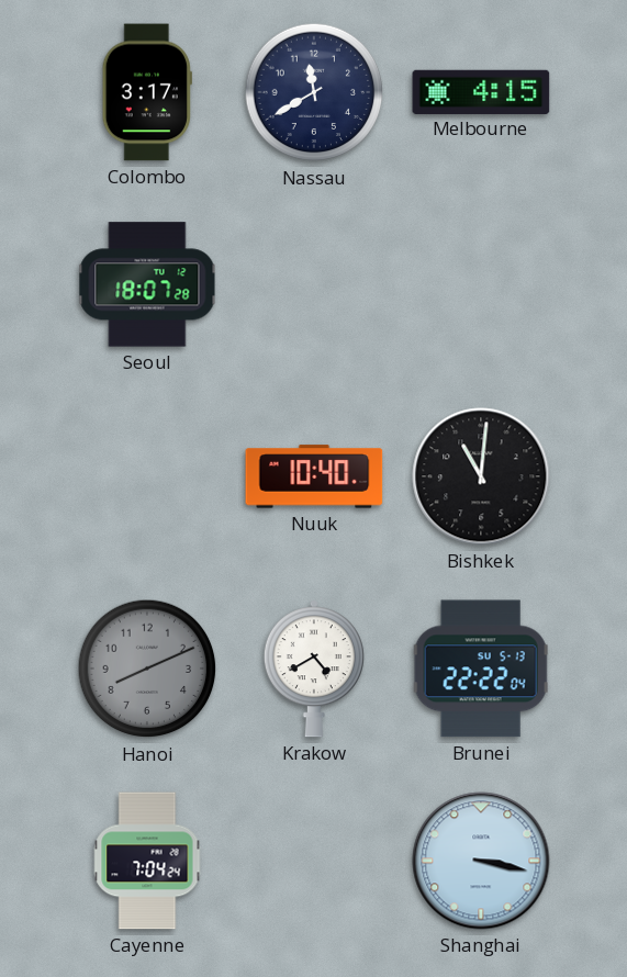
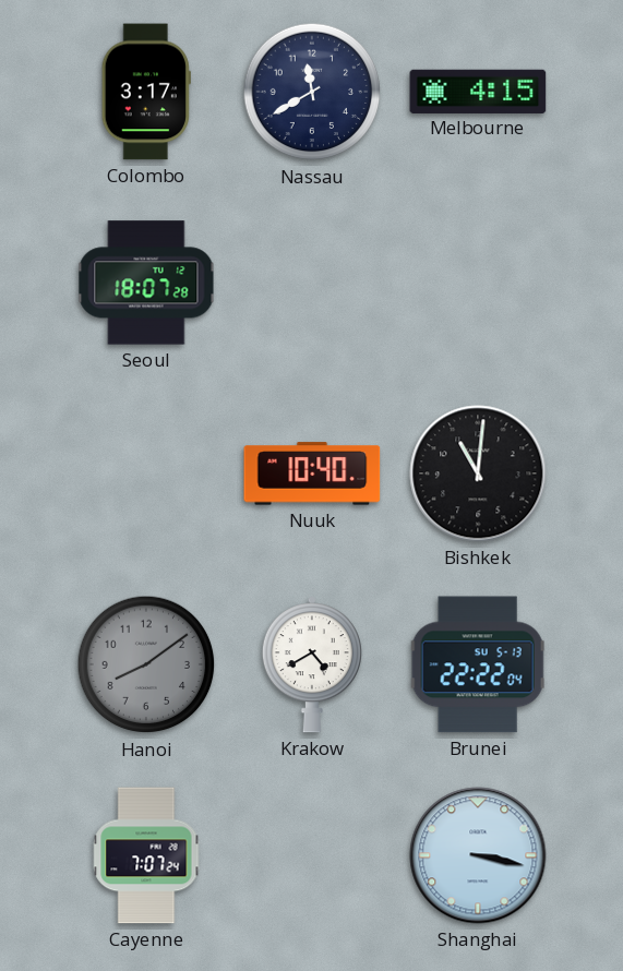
Hanoi: 8:11 -> 8:09
Cayenne: 7:04 -> 7:07
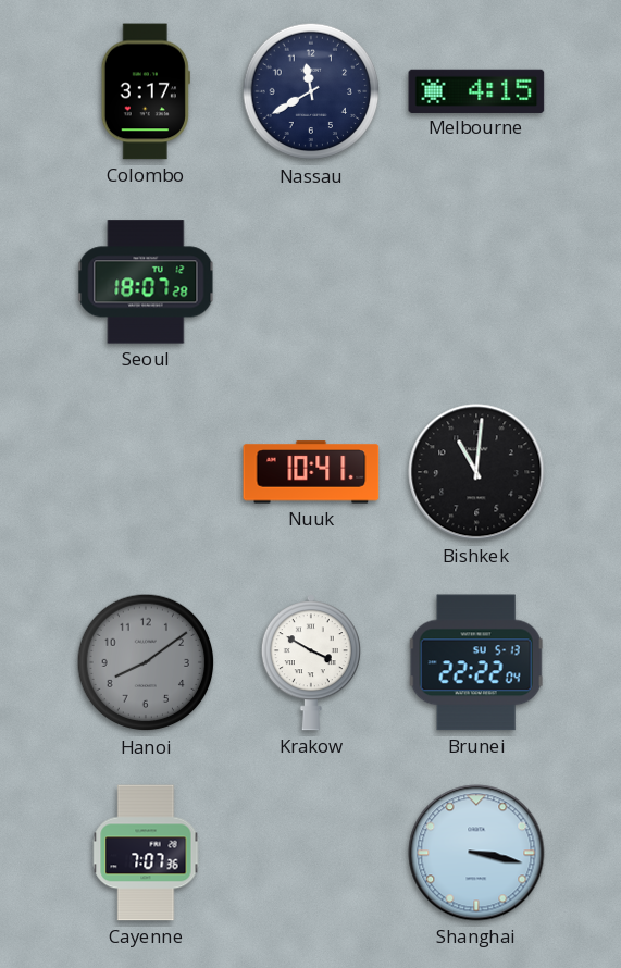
Nuuk: 10:40 -> 10:41
Krakow: 4:40 -> 3:50
Cayenne: 7:07:24 -> 7:07:36
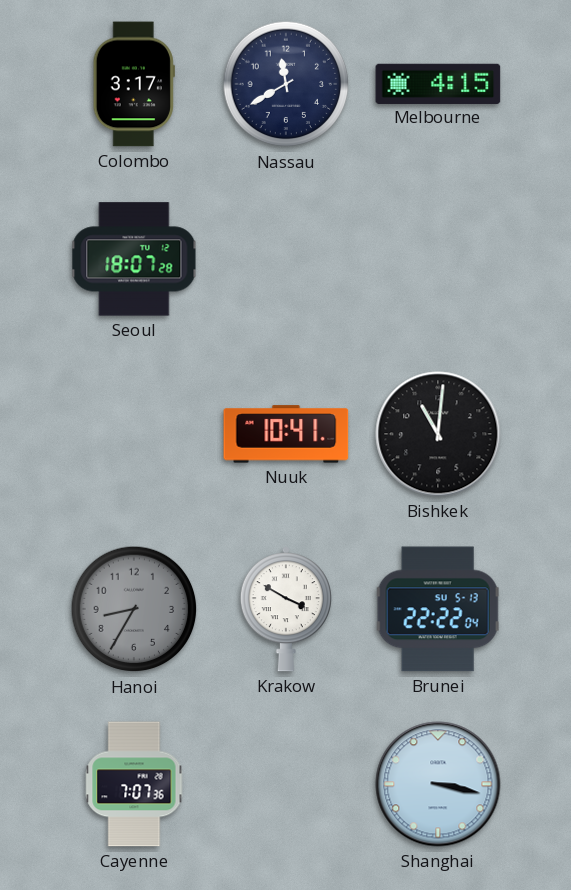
Hanoi: 8:09 -> 8:35
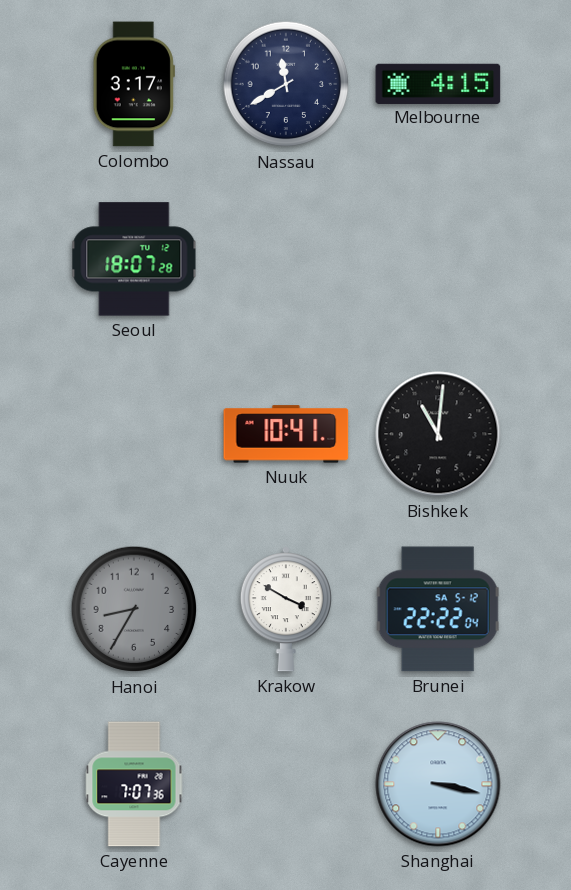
Brunei date: SU 5-13 -> SA 5-12
